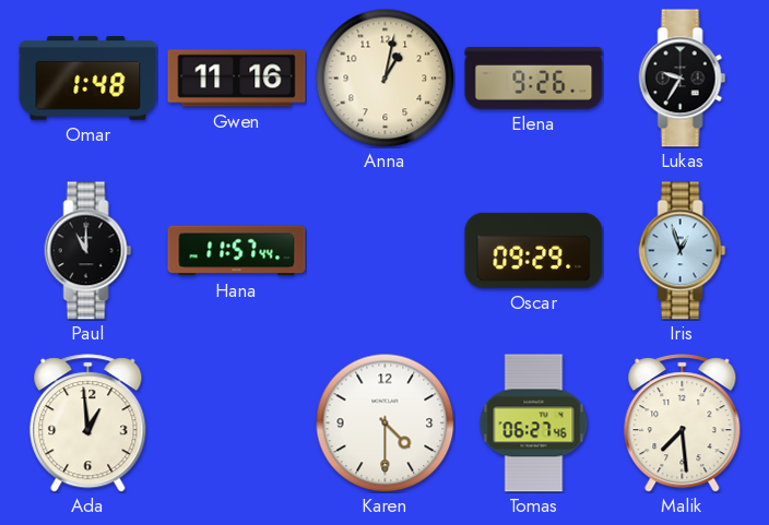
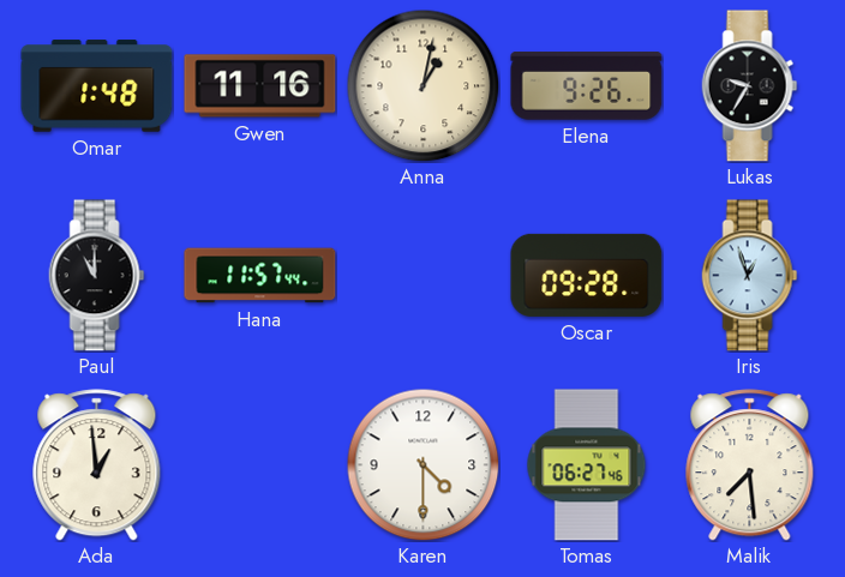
Oscar: 09:29 -> 09:28
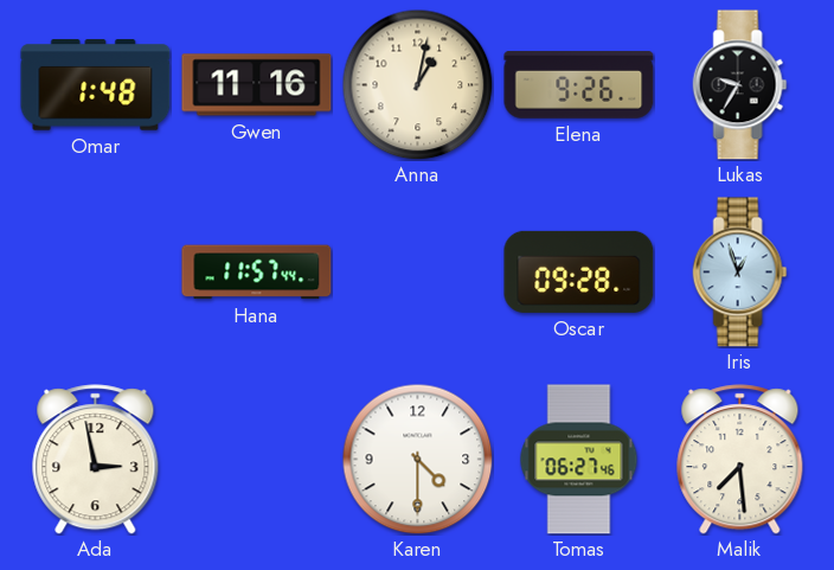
Paul: 11:00 -> none
Ada: 12:59 -> 2:58
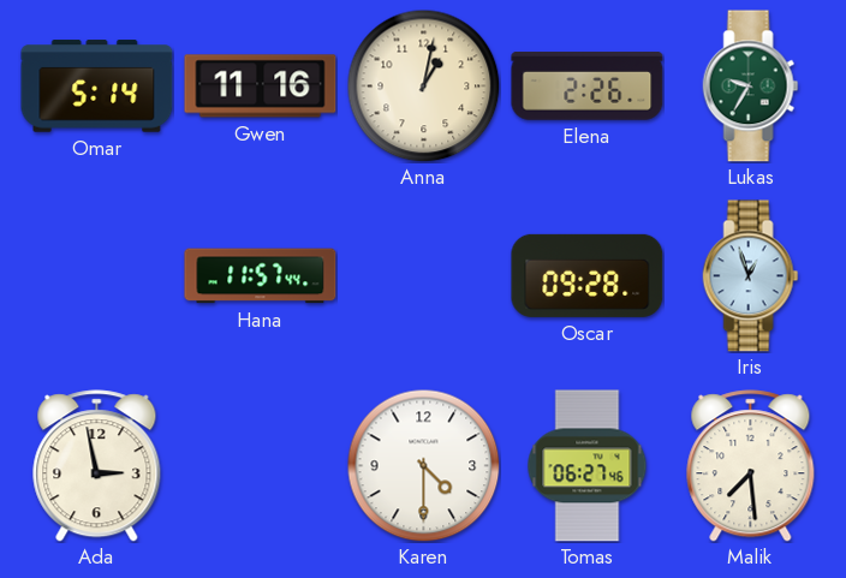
Omar: 1:48 -> 5:14
Elena: 9:26 -> 2:26
Lukas dial: black -> green
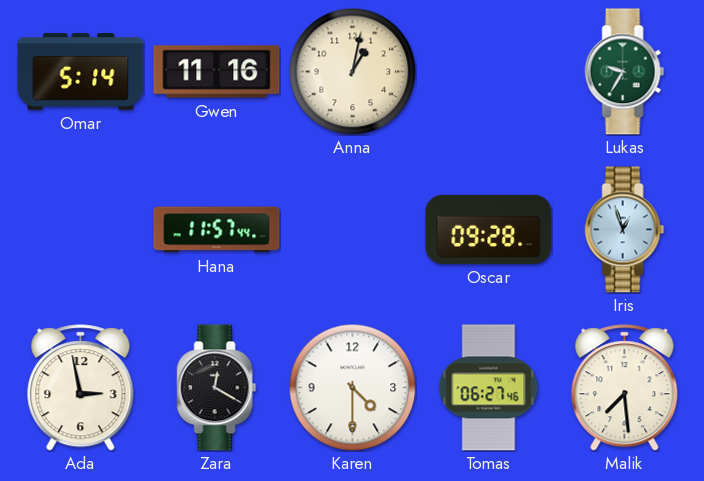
Elena: 2:26 -> none
Zara: none -> 12:20
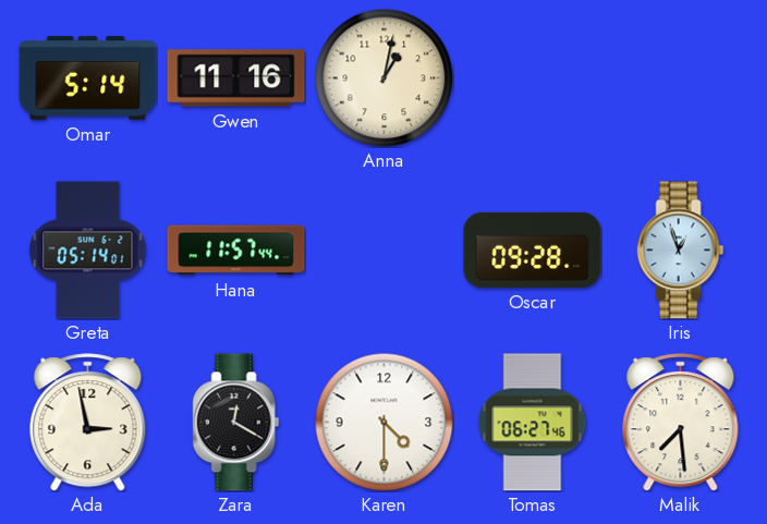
Lukas: 9:35 -> none
Greta: none -> 05:14
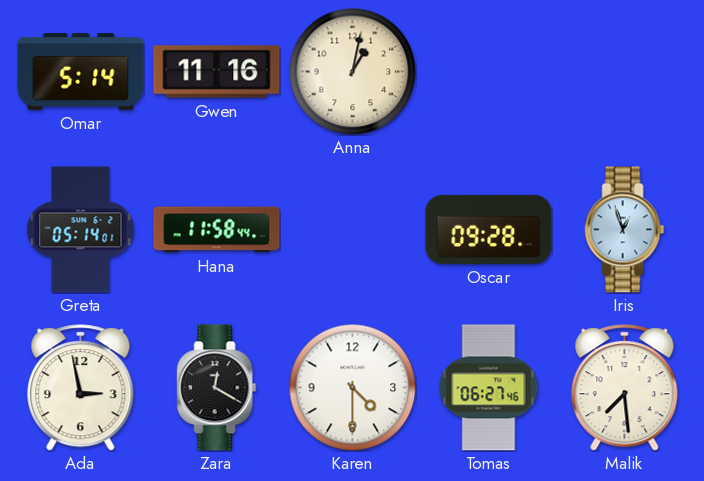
Hana: 11:57 -> 11:58
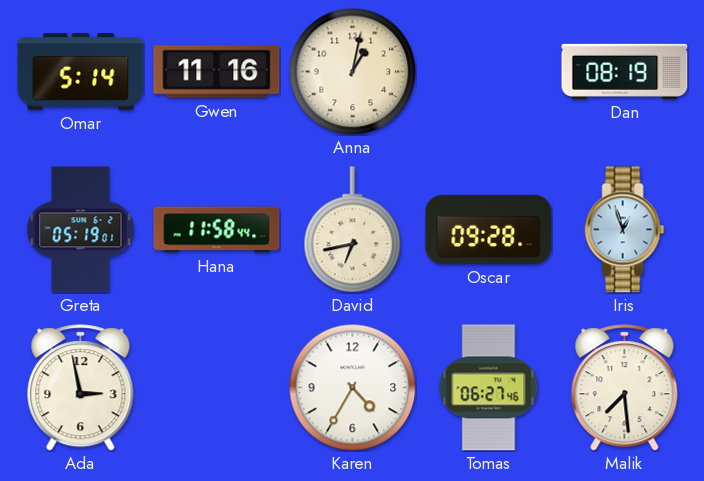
Dan: none -> 08:19
Greta: 05:14 -> 05:19
David: none -> 6:43
Zara: 12:20 -> none
Karen: 4:30 -> 4:35
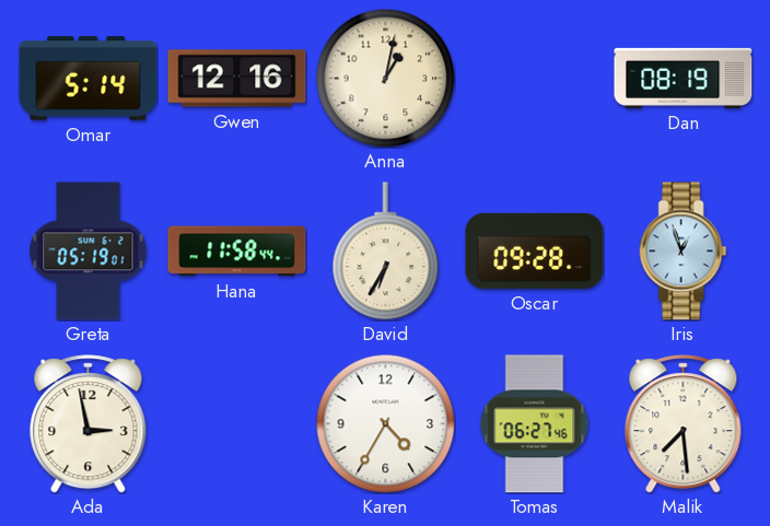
Gwen: 11:16 -> 12:16
David: 6:43 -> 6:35
